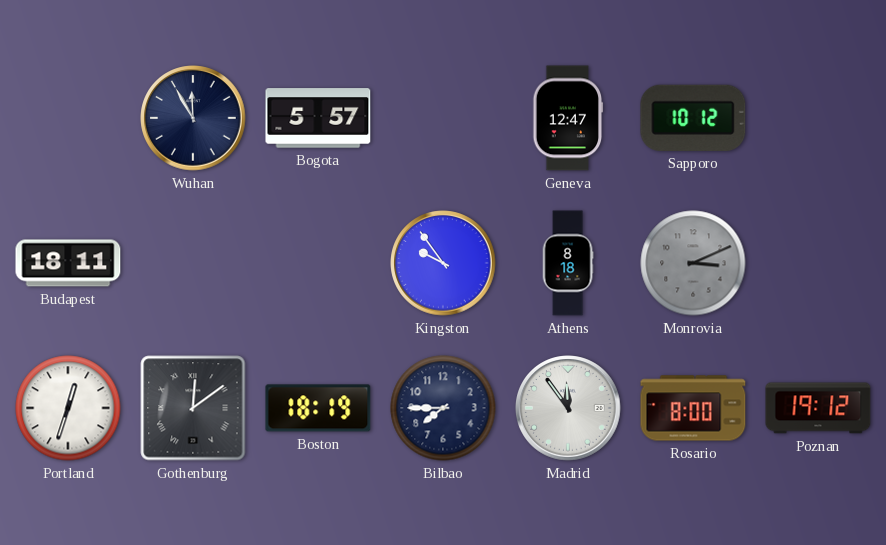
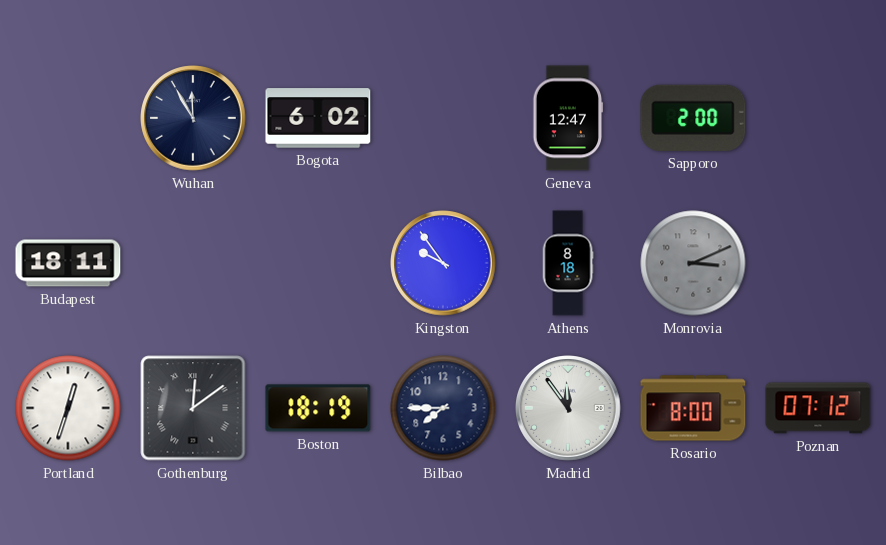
Bogota: 5:57 -> 6:02
Sapporo: 10:12 -> 2:00
Poznan: 19:12 -> 07:12
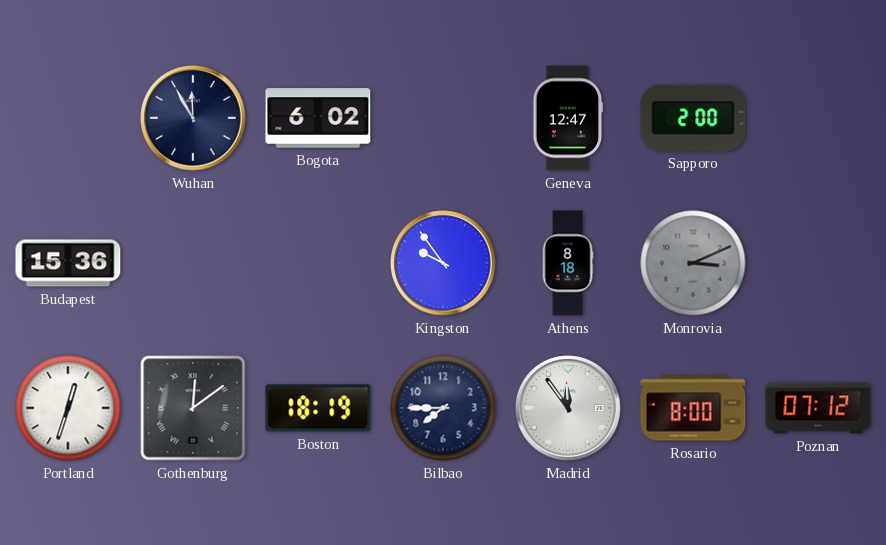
Budapest: 18:11 -> 15:36
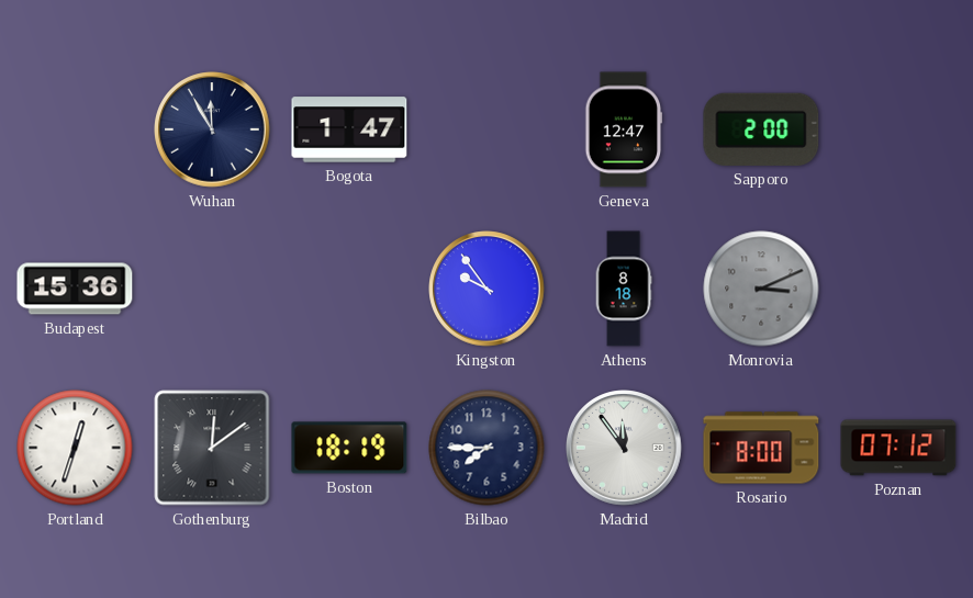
Bogota: 6:02 -> 1:47
